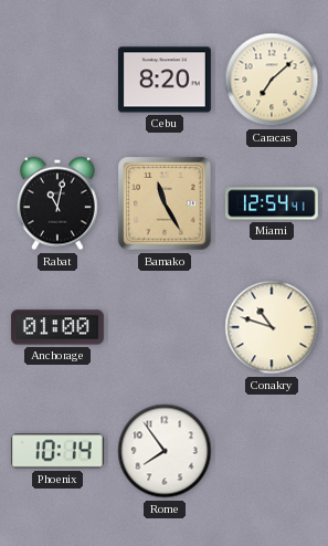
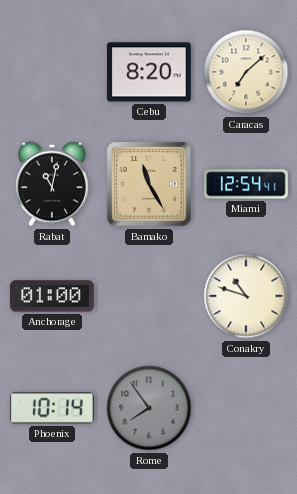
Rome dial: white -> grey
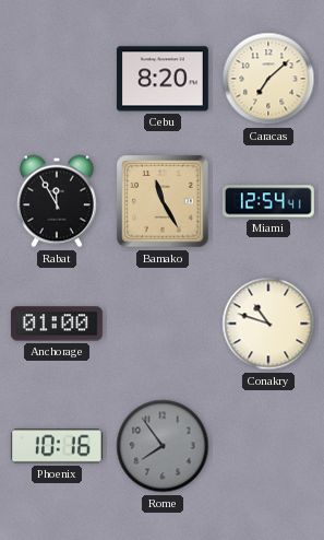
Rabat: 11:02 -> 11:55
Phoenix: 10:14 -> 10:16
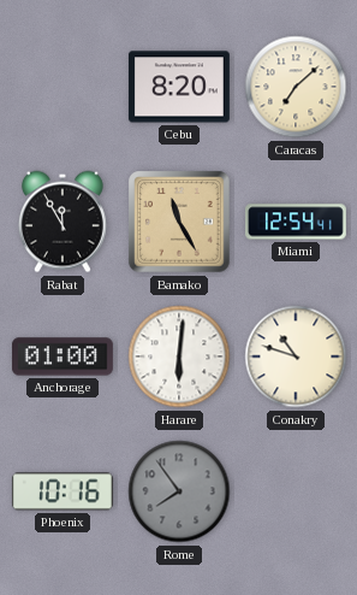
Harare: none -> 6:01
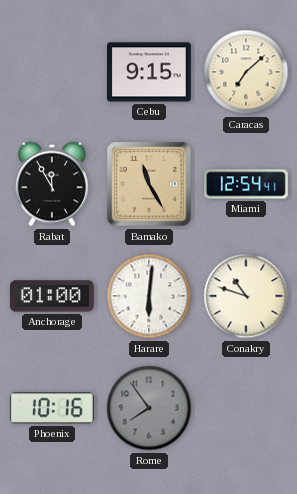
Cebu: 8:20 -> 9:15
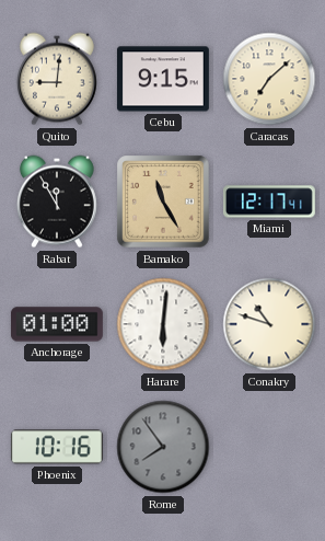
Quito: none -> 9:01
Miami: 12:54 -> 12:17
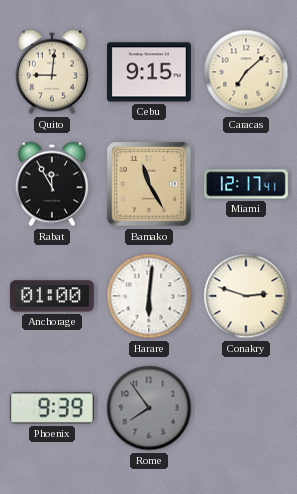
Conakry: 10:48 -> 2:48
Phoenix: 10:16 -> 9:39
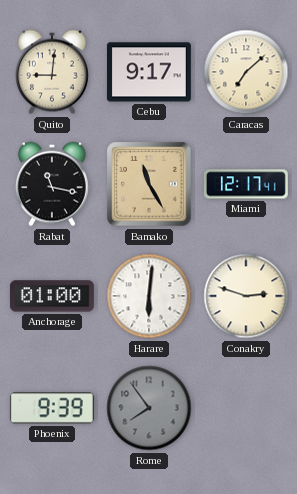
Cebu: 9:15 -> 9:17
Rabat: 11:55 -> 11:17
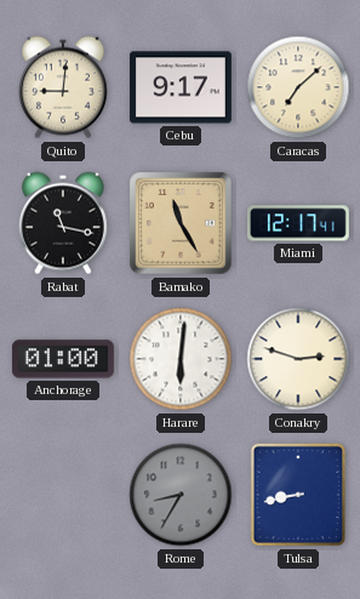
Phoenix: 9:39 -> none
Rome: 7:54 -> 8:35
Tulsa: none -> 8:43
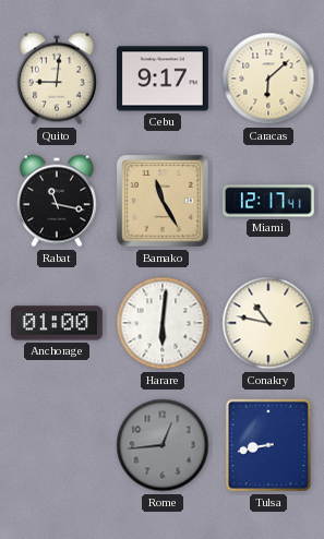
Caracas: 7:08 -> 6:08
Conakry: 2:48 -> 10:47
Rome: 8:35 -> 12:44
